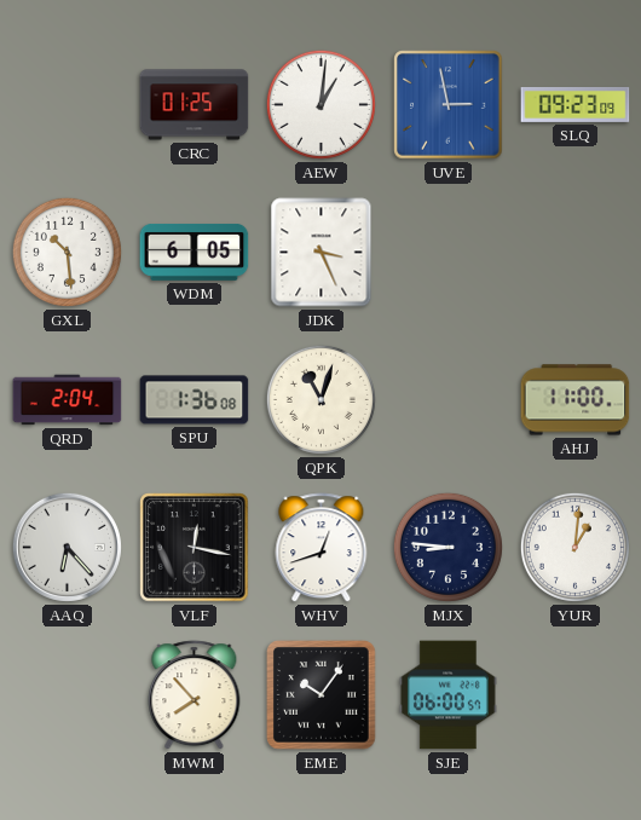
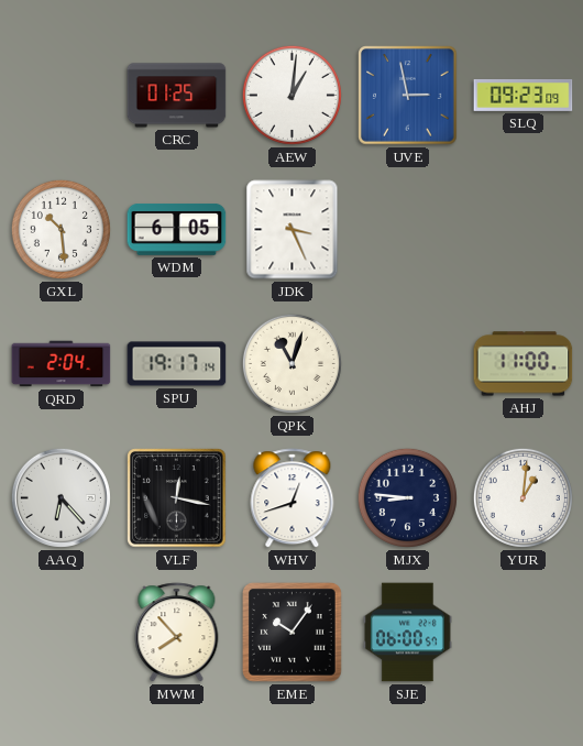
SPU: 1:36 -> 19:17
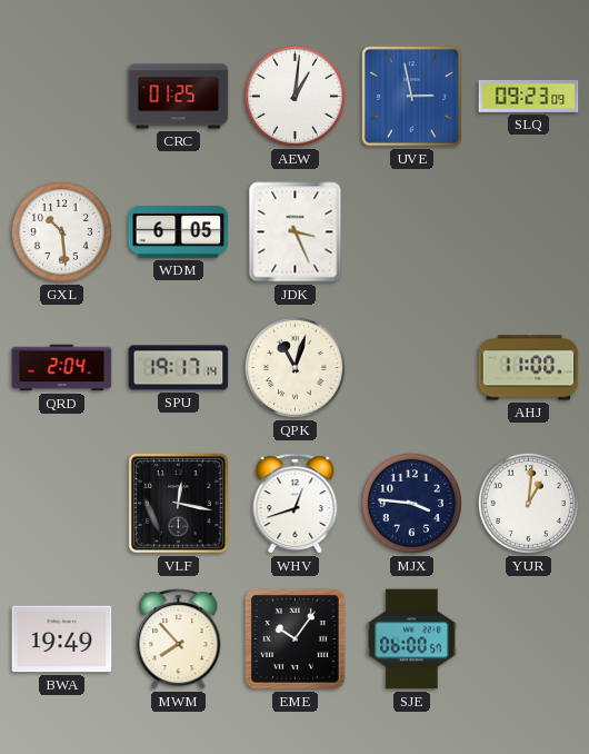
AAQ: 6:23 -> none
MJX: 8:46 -> 3:46
BWA: none -> 19:49
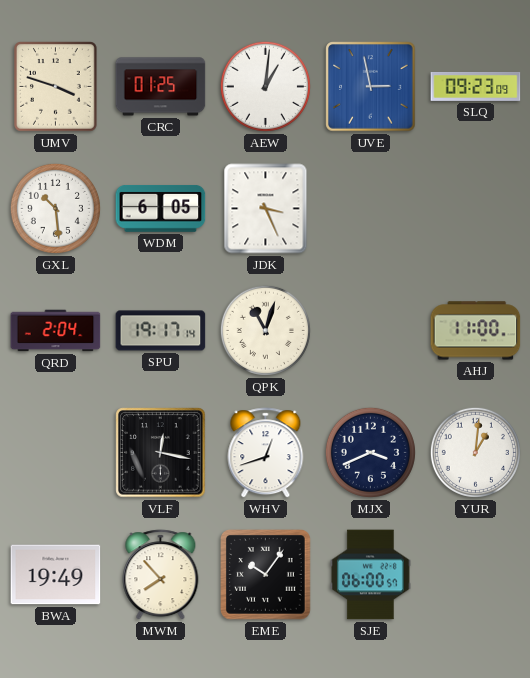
UMV: none -> 3:48
MJX: 3:46 -> 3:41
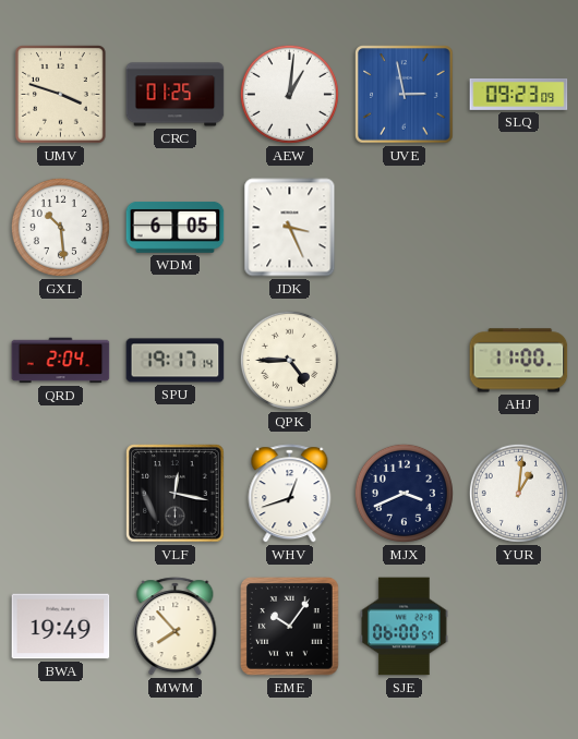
QPK: 11:03 -> 4:45
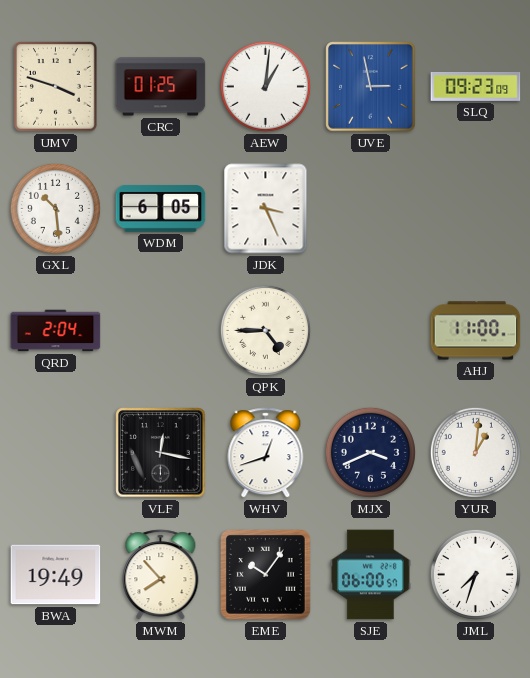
SPU: 19:17 -> none
JML: none -> 7:33
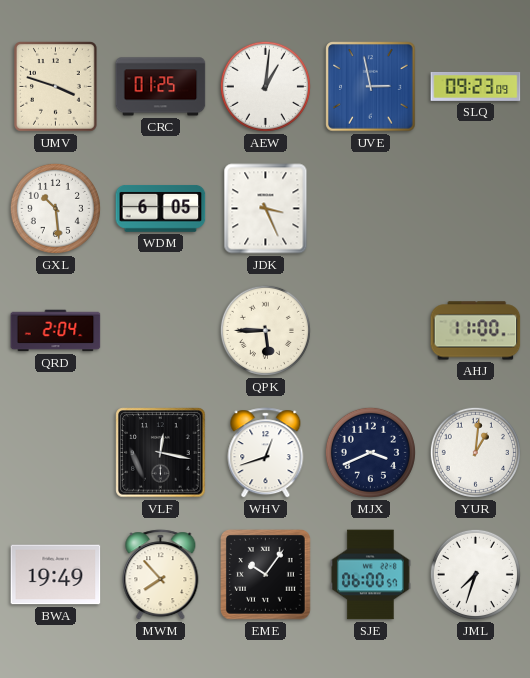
QPK: 4:45 -> 5:45
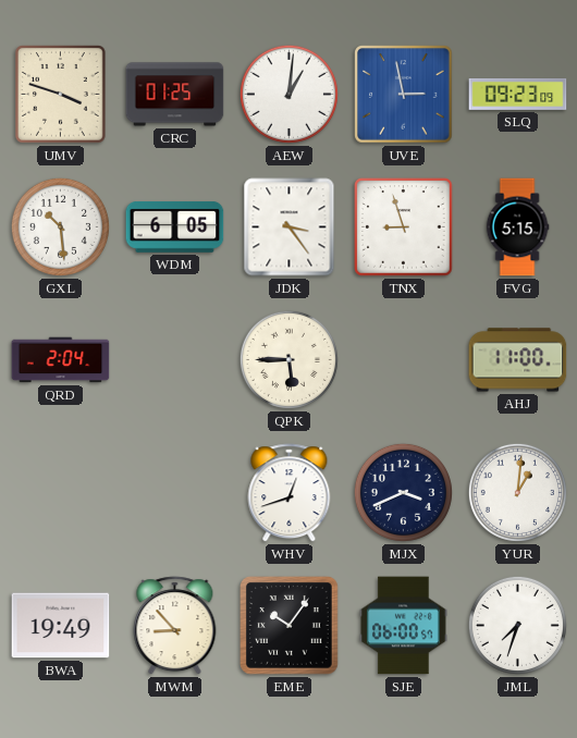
JDK: 3:26 -> 3:24
TNX: none -> 8:57
FVG: none -> 5:15
VLF: 12:17 -> none
MWM: 7:53 -> 8:53
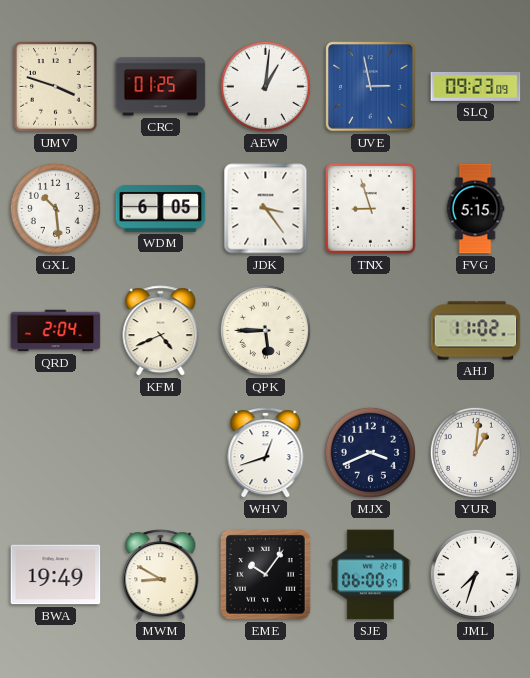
KFM: none -> 4:41
AHJ: 11:00 -> 11:02
MWM: 8:53 -> 8:50
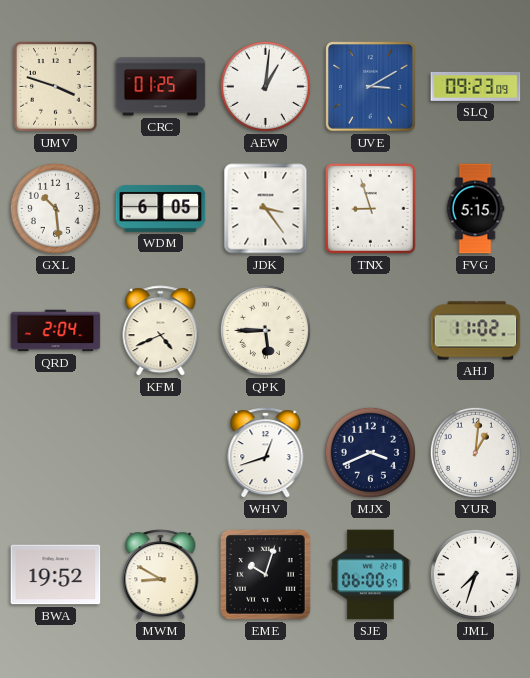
UVE: 2:58 -> 3:10
BWA: 19:49 -> 19:52
EME: 10:06 -> 10:03
